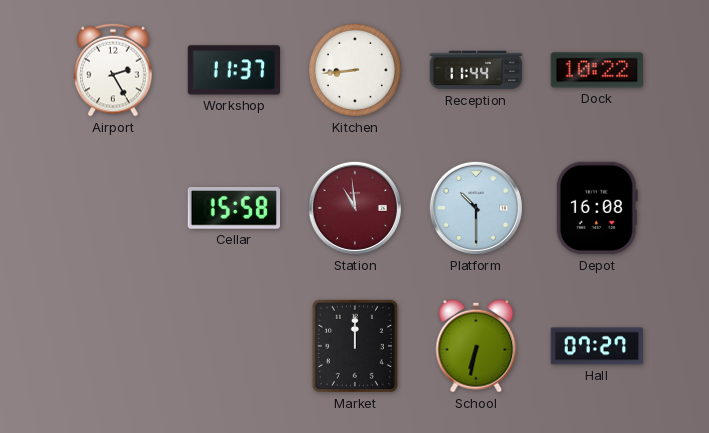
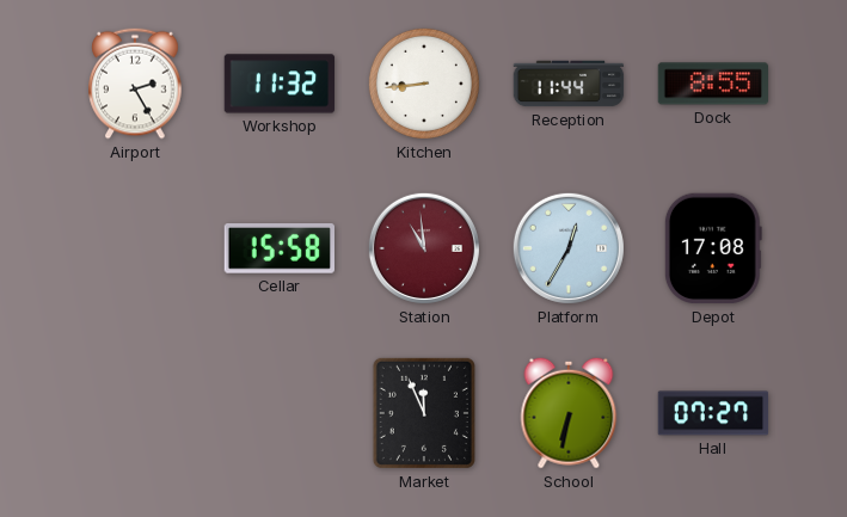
Workshop: 11:37 -> 11:32
Dock: 10:22 -> 8:55
Platform: 10:30 -> 12:35
Depot: 16:08 -> 17:08
Market: 12:00 -> 11:56
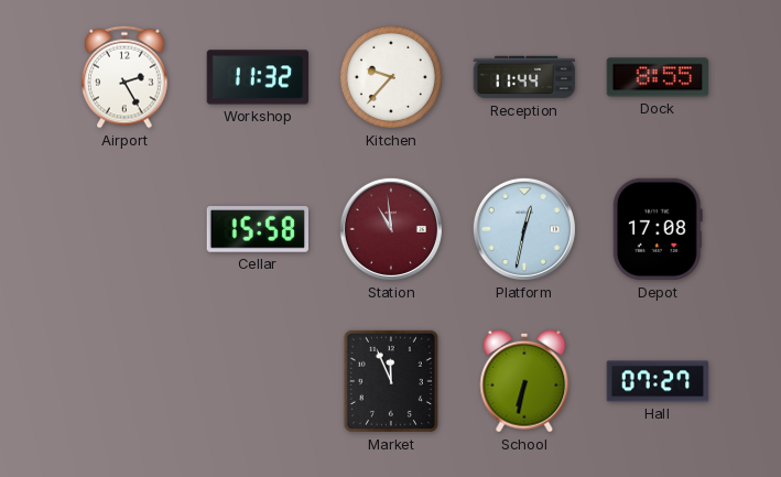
Kitchen: 8:44 -> 9:37
Platform: 12:35 -> 12:32
